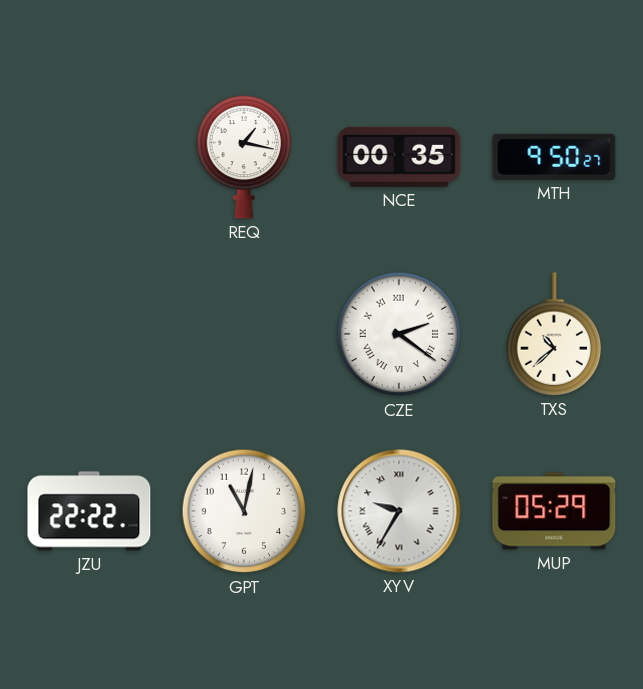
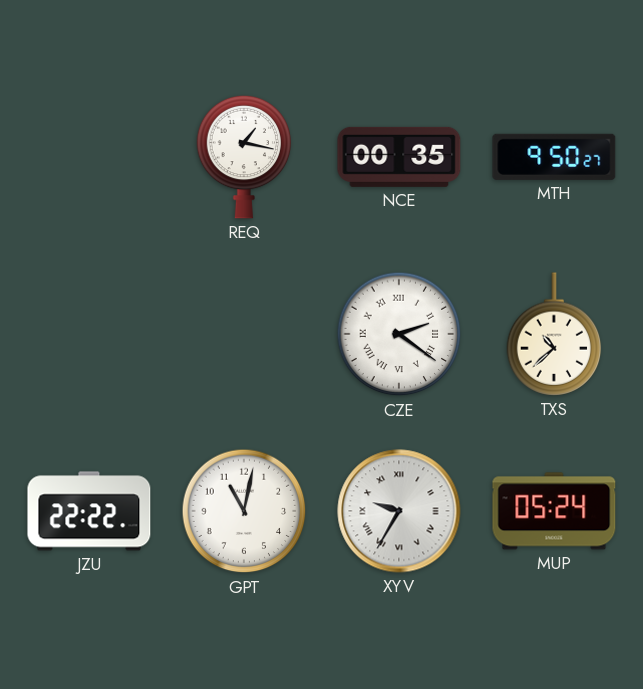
MUP: 05:29 -> 05:24
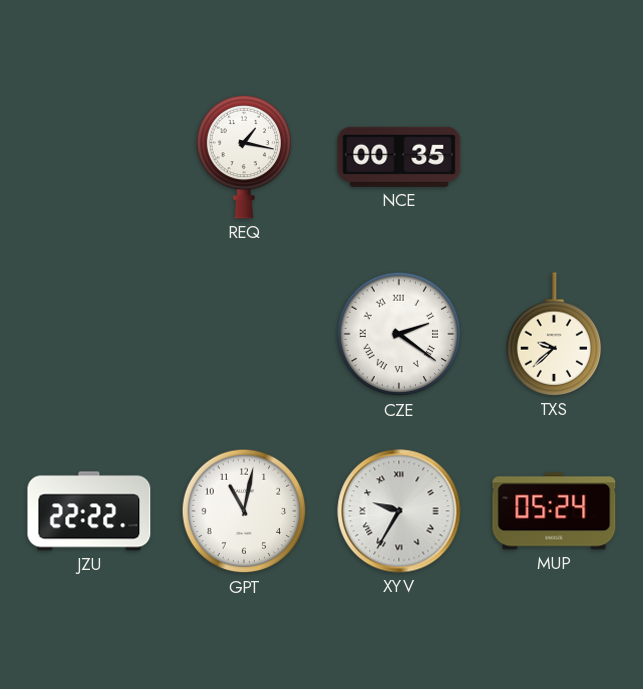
MTH: 9:50 -> none
TXS: 10:38 -> 9:38
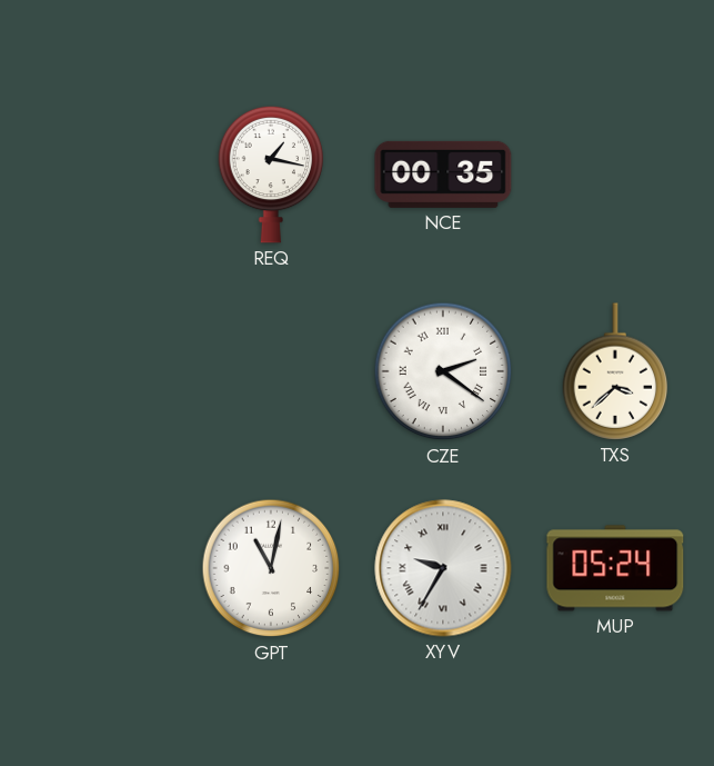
TXS: 9:38 -> 3:38
JZU: 22:22 -> none
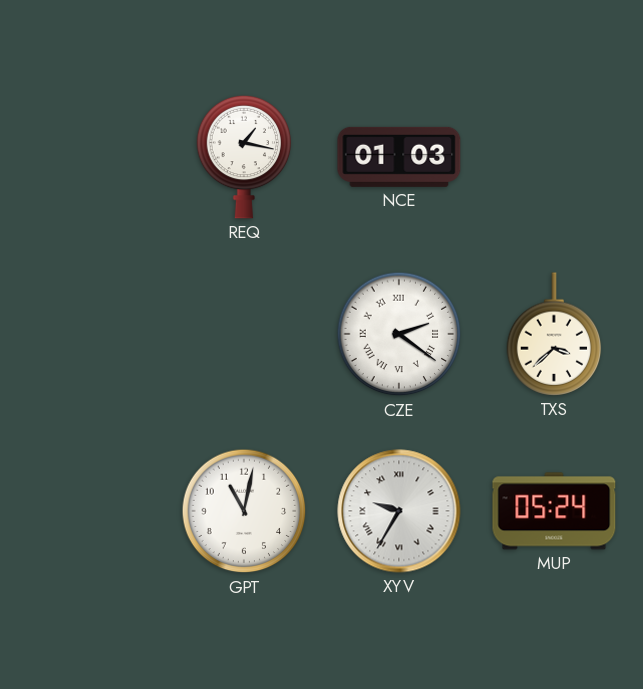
NCE: 00:35 -> 01:03
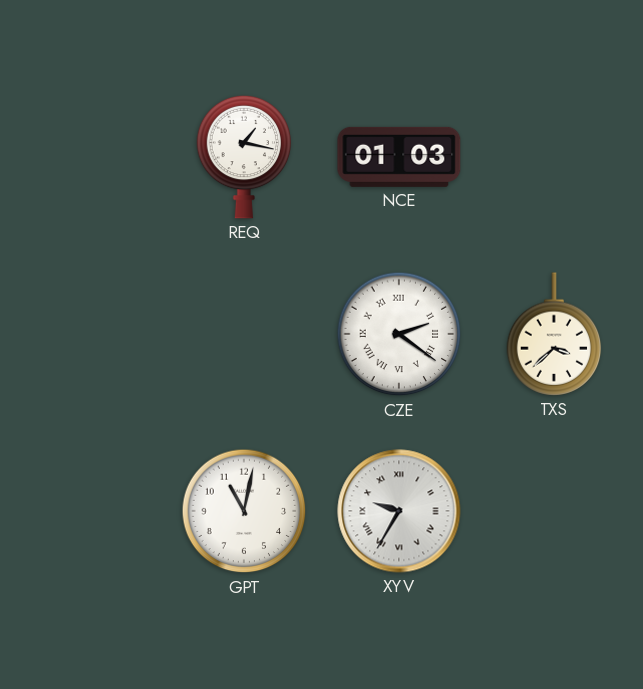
MUP: 05:24 -> none
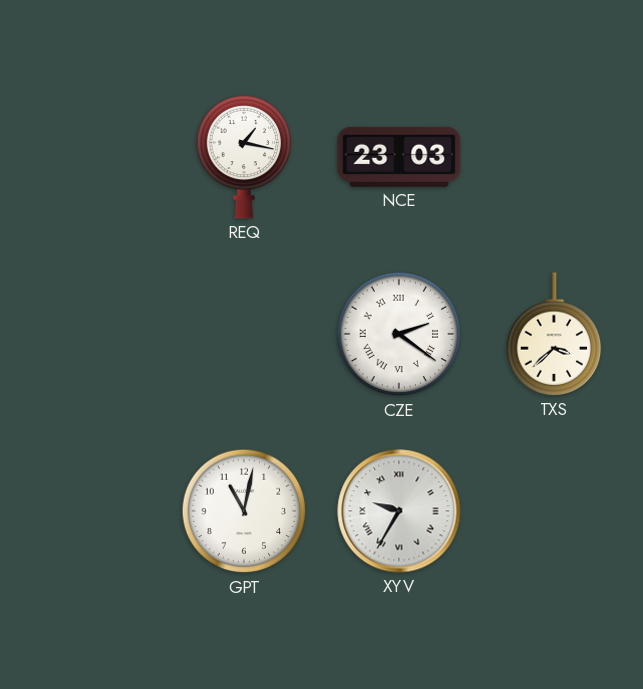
NCE: 01:03 -> 23:03
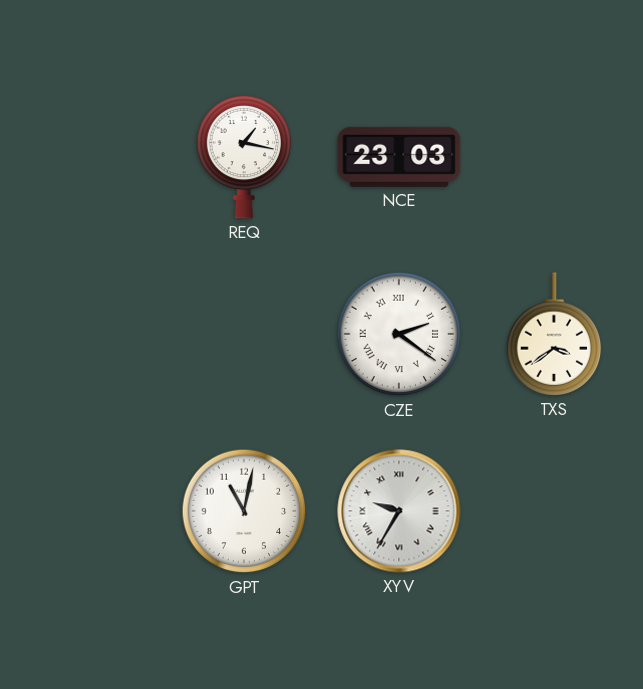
TXS: 3:38 -> 3:39
